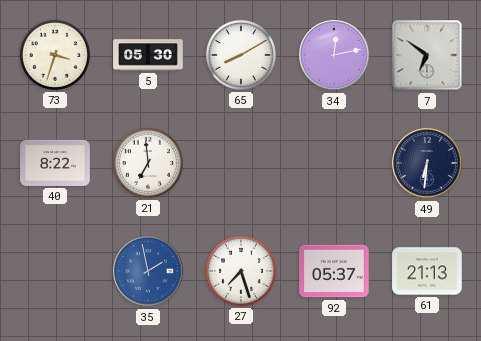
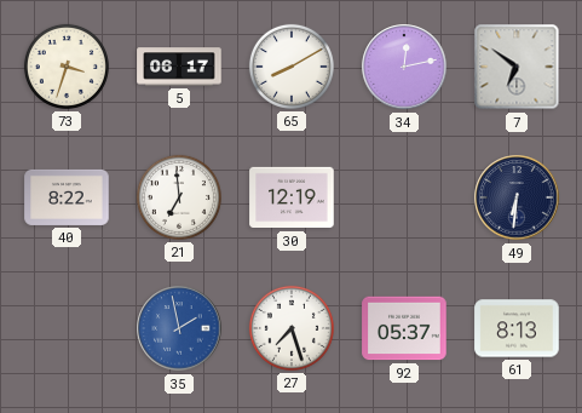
5: 05:30 -> 06:17
30: none -> 12:19
61: 21:13 -> 8:13
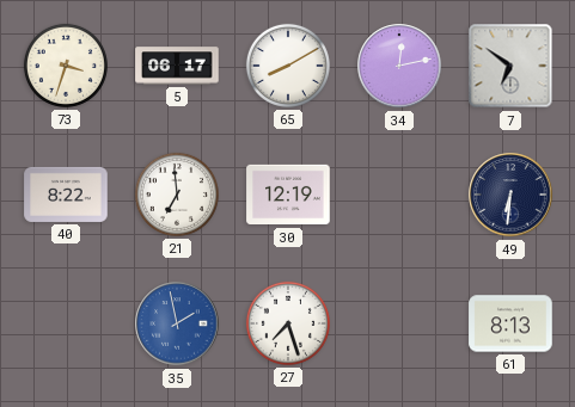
92: 05:37 -> none
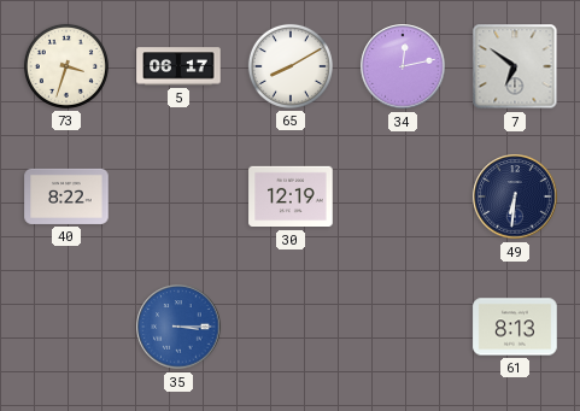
21: 6:59 -> none
35: 1:58 -> 3:15
27: 7:27 -> none
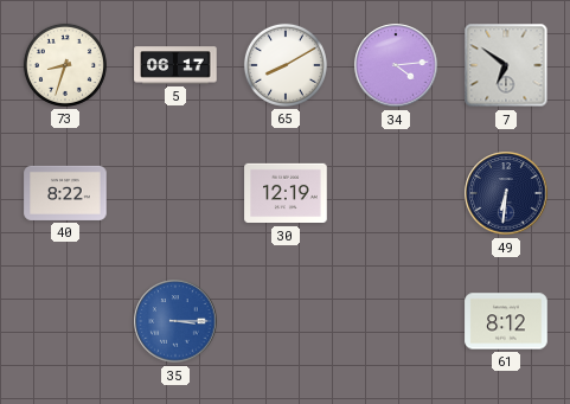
73: 3:33 -> 8:33
34: 12:13 -> 4:14
61: 8:13 -> 8:12
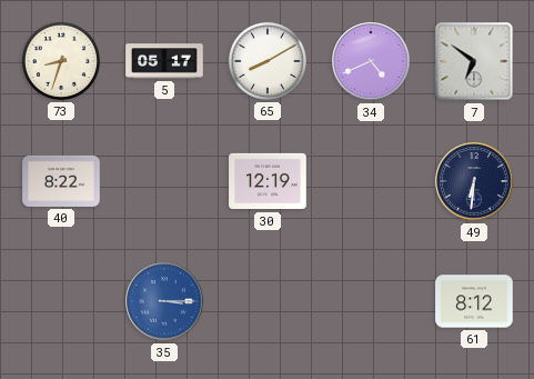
5: 06:17 -> 05:17
34: 4:14 -> 4:41
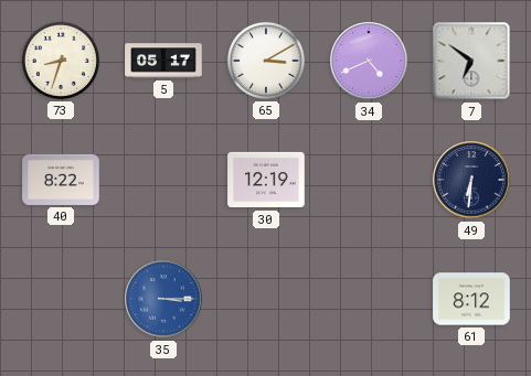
65: 8:10 -> 3:10
